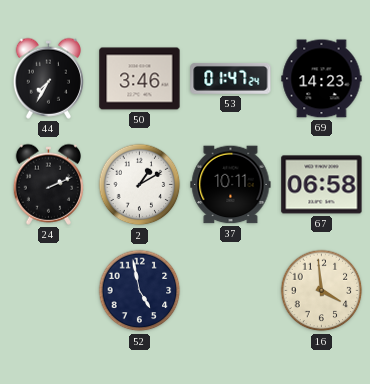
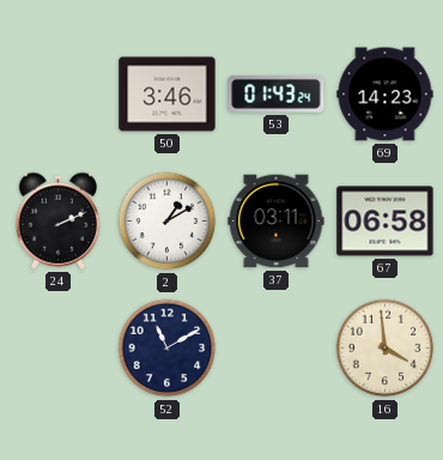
44: 7:35 -> none
53: 01:47 -> 01:43
37: 10:11 -> 03:11
52: 4:58 -> 11:10
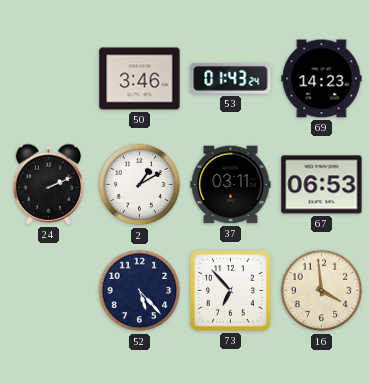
67: 06:58 -> 06:53
52: 11:10 -> 5:23
73: none -> 6:53
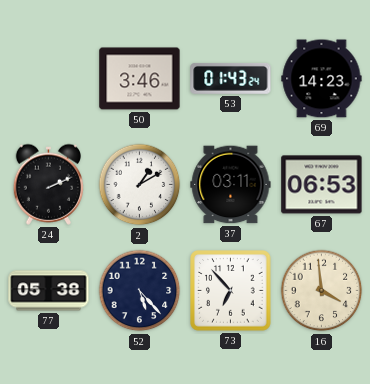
77: none -> 05:38
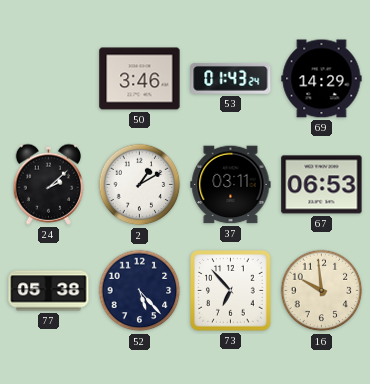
69: 14:23 -> 14:29
24: 2:11 -> 2:08
16: 3:59 -> 9:59
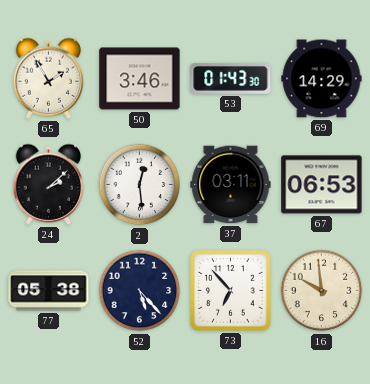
65: none -> 1:55
53: 01:43:24 -> 01:43:30
2: 1:10 -> 12:29
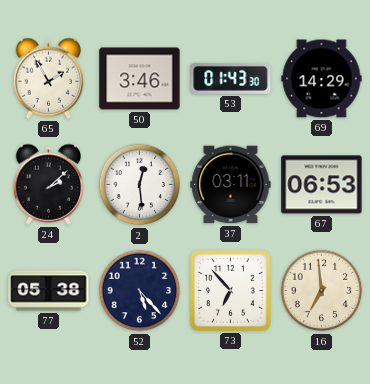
16: 9:59 -> 6:59
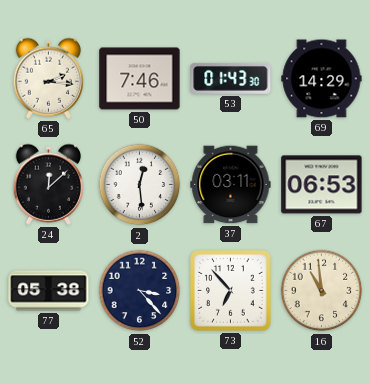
65: 1:55 -> 2:16
50: 3:46 -> 7:46
24: 2:08 -> 12:08
52: 5:23 -> 3:23
16: 6:59 -> 10:59
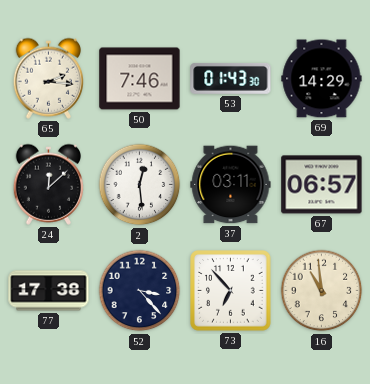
67: 06:53 -> 06:57
77: 05:38 -> 17:38
